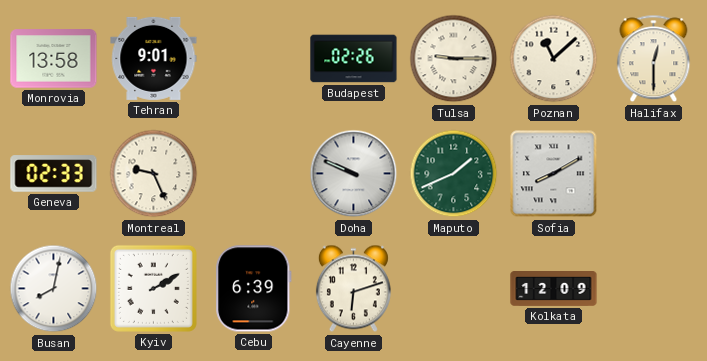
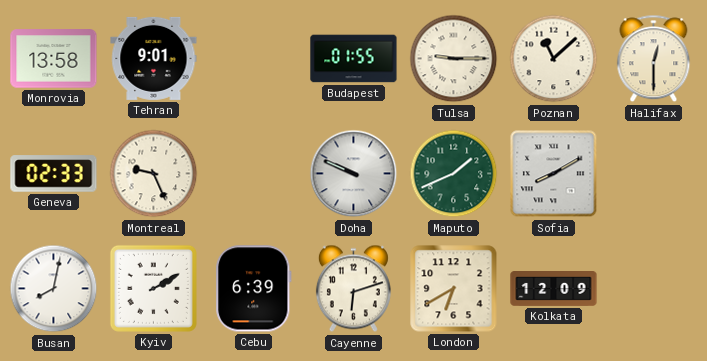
Budapest: 02:26 -> 01:55
London: none -> 6:40
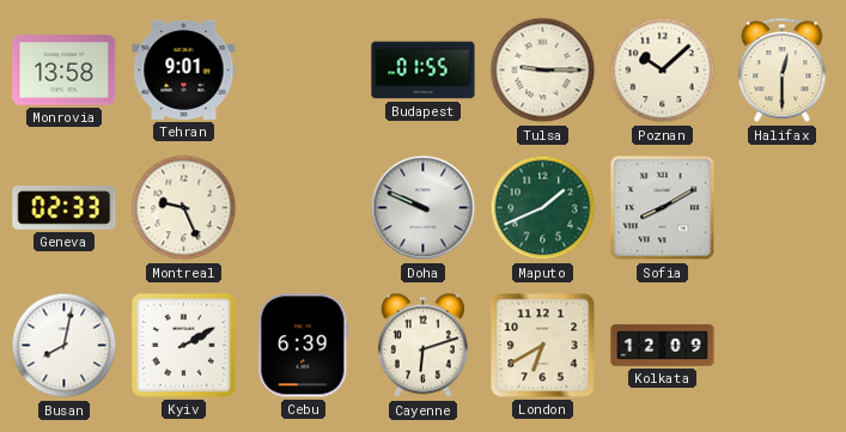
Poznan: 11:08 -> 10:08
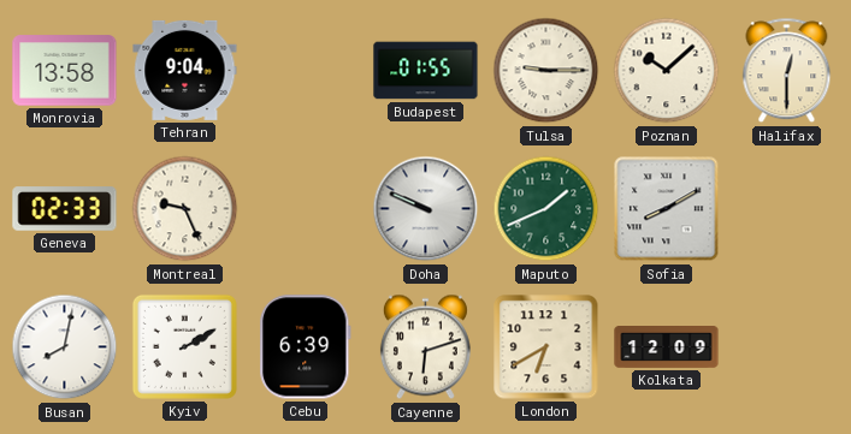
Tehran: 9:01 -> 9:04
